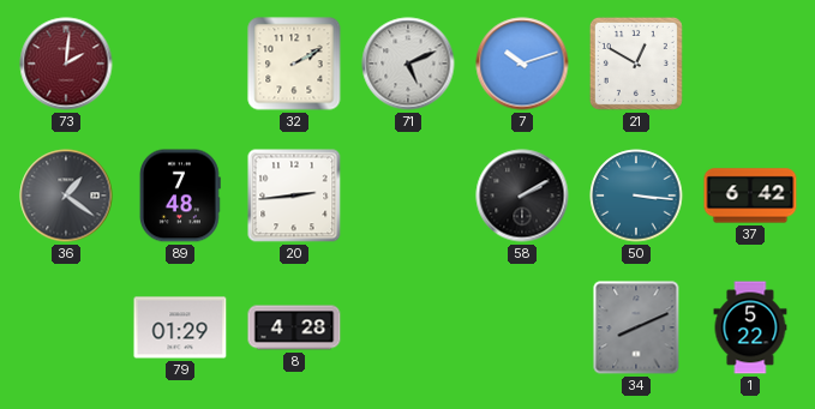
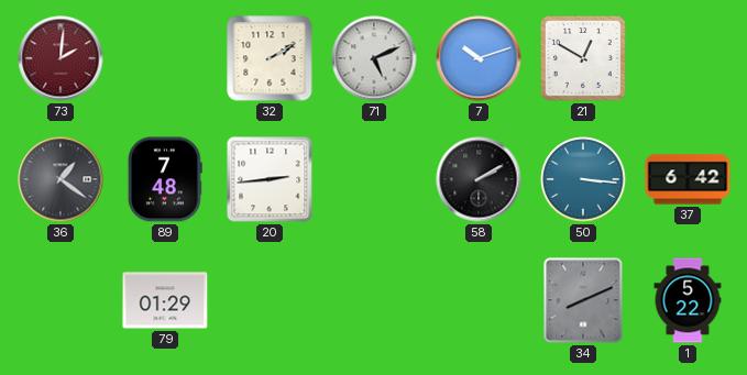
8: 4:28 -> none
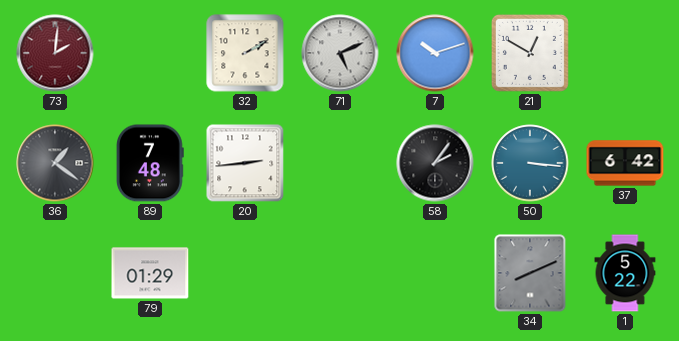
58: 2:10 -> 2:06
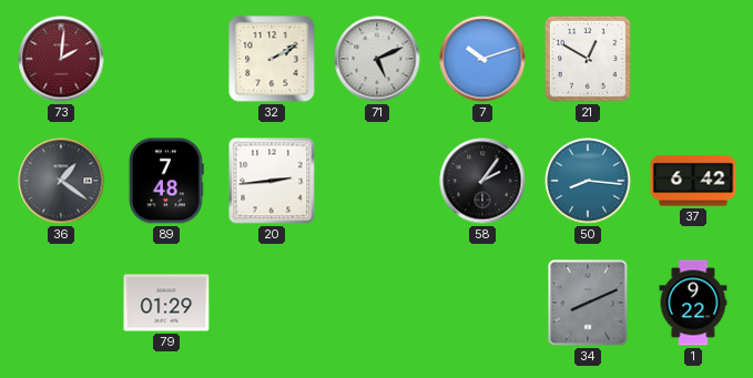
50: 3:16 -> 8:16
1: 5:22 -> 9:22
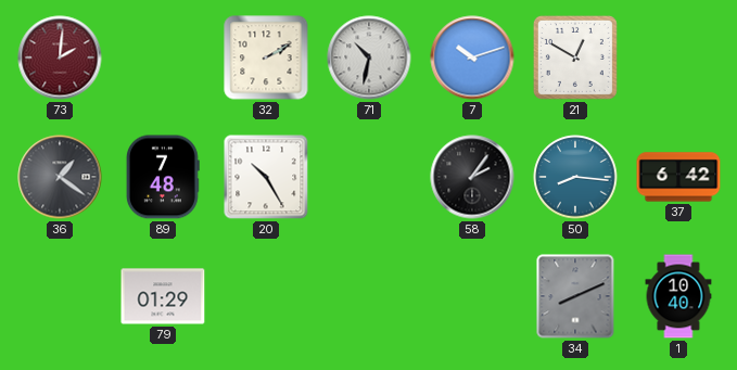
71: 5:11 -> 10:32
20: 2:44 -> 10:25
1: 9:22 -> 10:40
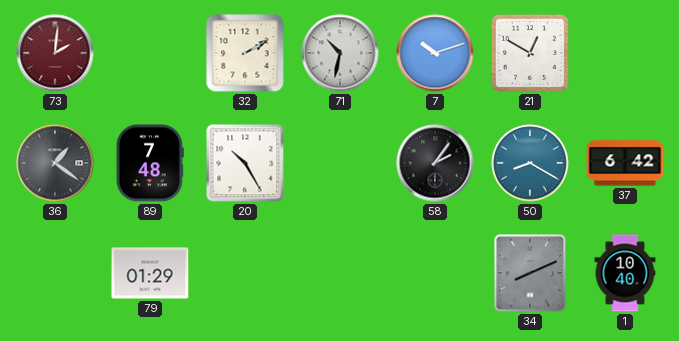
50: 8:16 -> 8:20
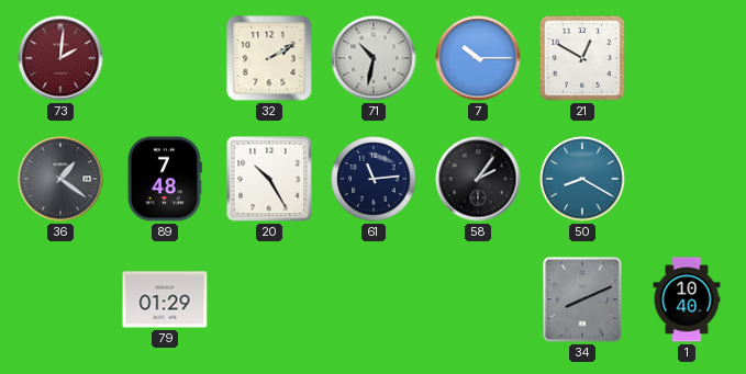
7: 10:12 -> 10:15
61: none -> 11:14
37: 6:42 -> none
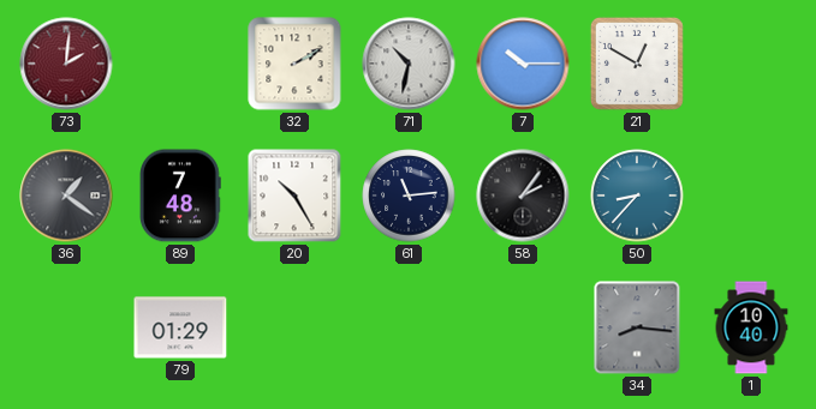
50: 8:20 -> 8:37
34: 8:11 -> 8:16
